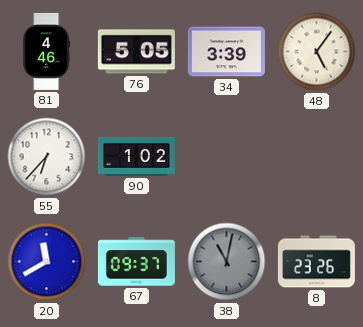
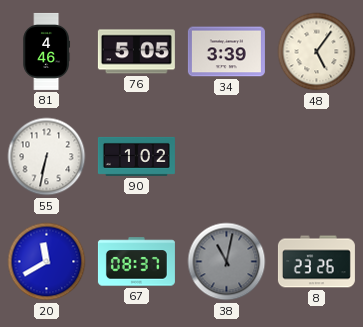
55: 6:37 -> 6:32
67: 09:37 -> 08:37
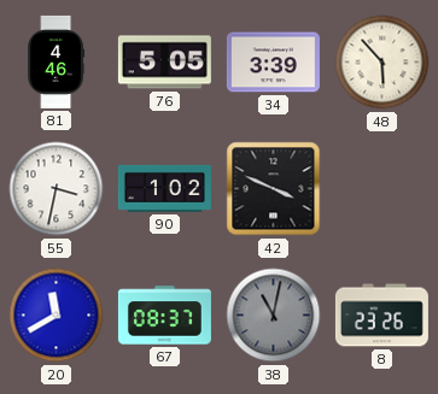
48: 5:06 -> 5:53
55: 6:32 -> 3:32
42: none -> 3:49
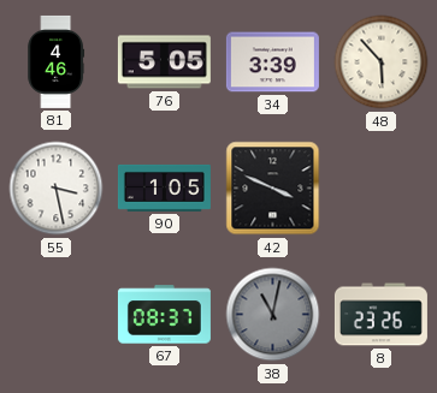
55: 3:32 -> 3:28
90: 1:02 -> 1:05
20: 11:40 -> none
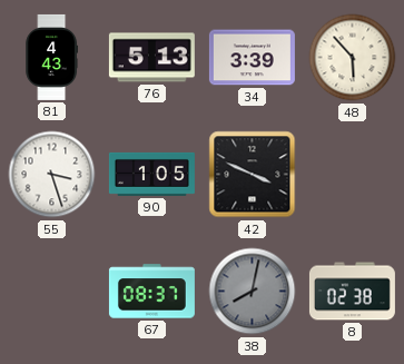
81: 4:46 -> 4:43
76: 5:05 -> 5:13
55: 3:28 -> 3:27
38: 11:02 -> 8:02
8: 23:26 -> 02:38
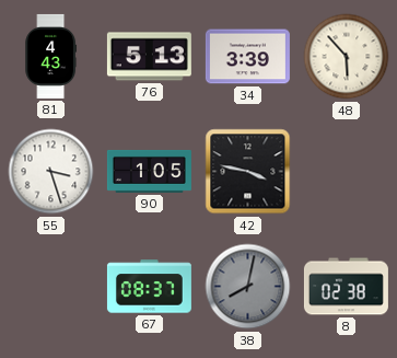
42: 3:49 -> 3:47
